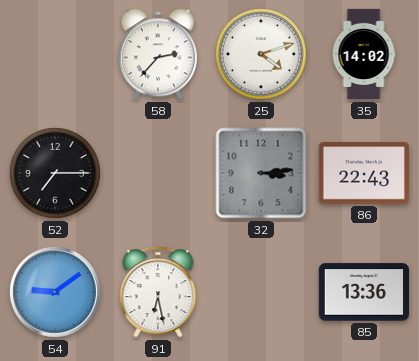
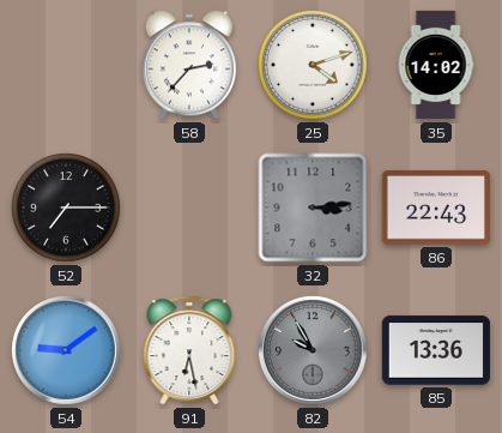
82: none -> 9:55
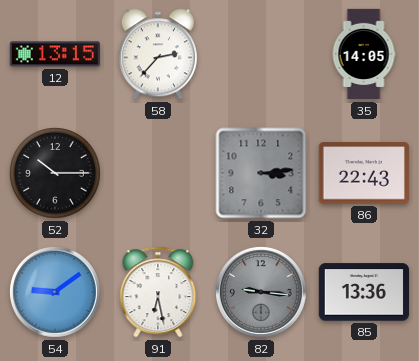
12: none -> 13:15
25: 4:12 -> none
35: 14:02 -> 14:05
52: 7:15 -> 10:15
82: 9:55 -> 9:16
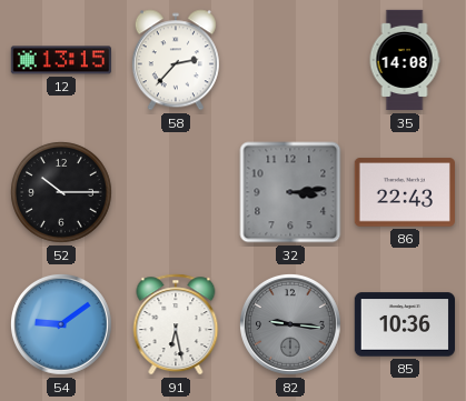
35: 14:05 -> 14:08
85: 13:36 -> 10:36
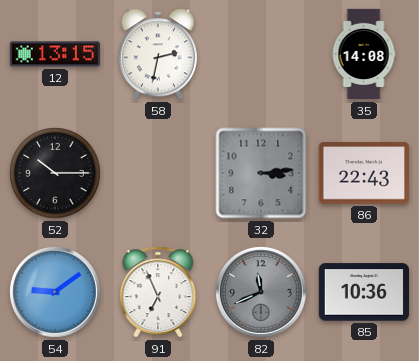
58: 2:37 -> 2:32
91: 6:28 -> 6:56
82: 9:16 -> 11:41
